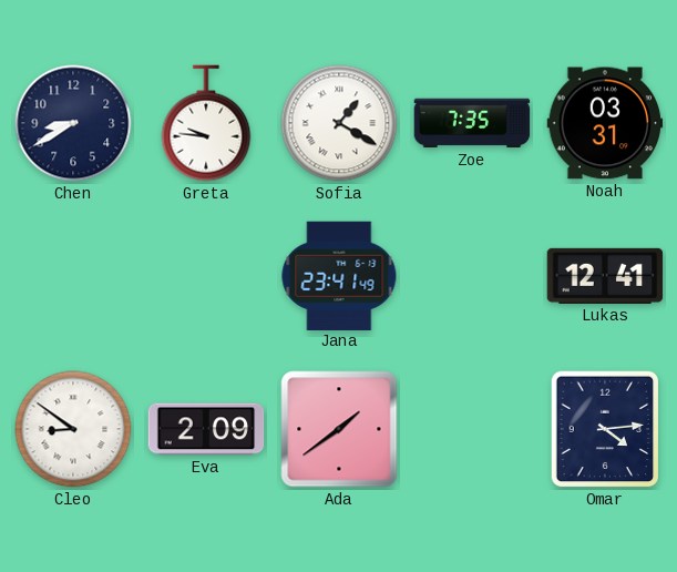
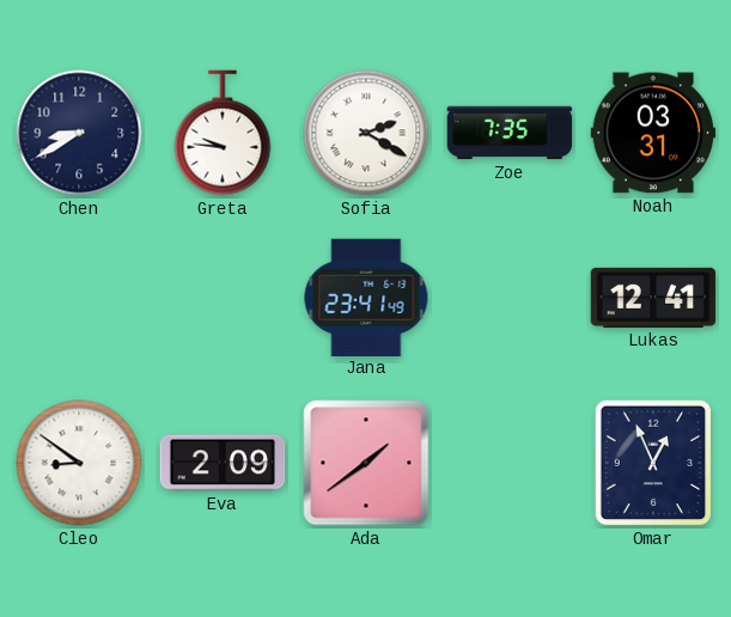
Sofia: 1:20 -> 2:20
Omar: 4:14 -> 12:56
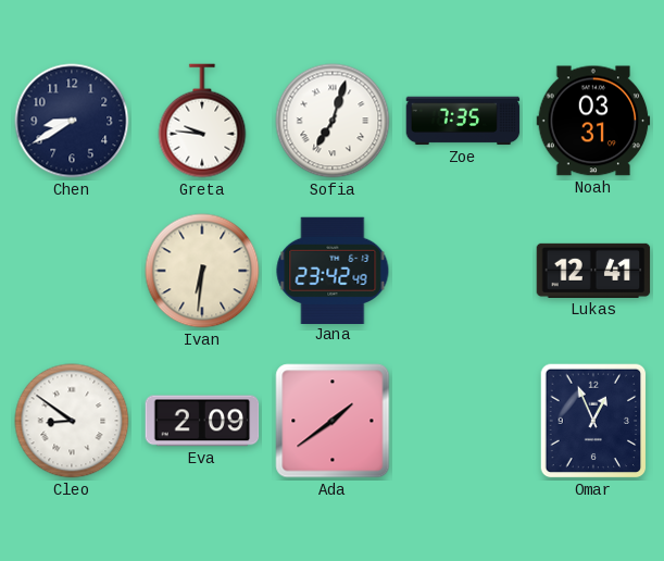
Sofia: 2:20 -> 7:03
Ivan: none -> 6:31
Jana: 23:41 -> 23:42
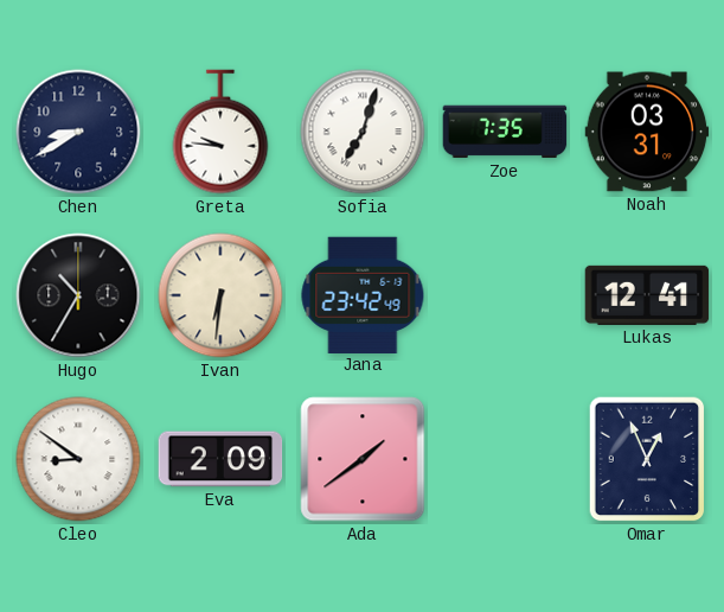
Hugo: none -> 10:35
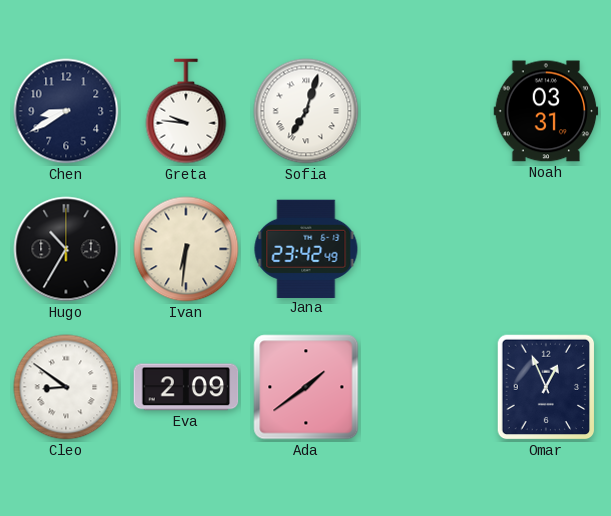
Zoe: 7:35 -> none
Lukas: 12:41 -> none
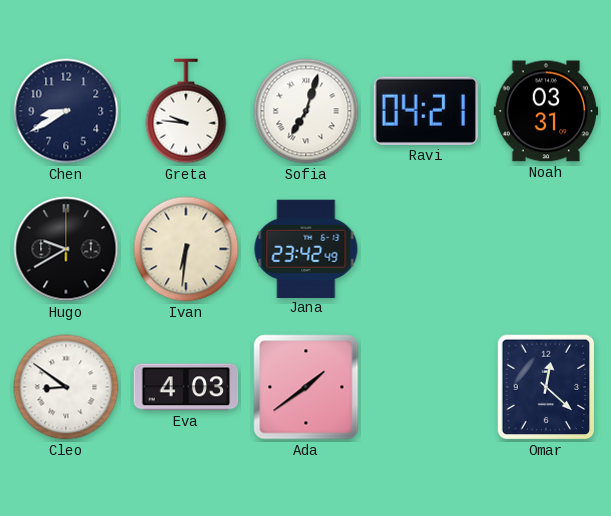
Ravi: none -> 04:21
Hugo: 10:35 -> 9:40
Eva: 2:09 -> 4:03
Omar: 12:56 -> 12:22
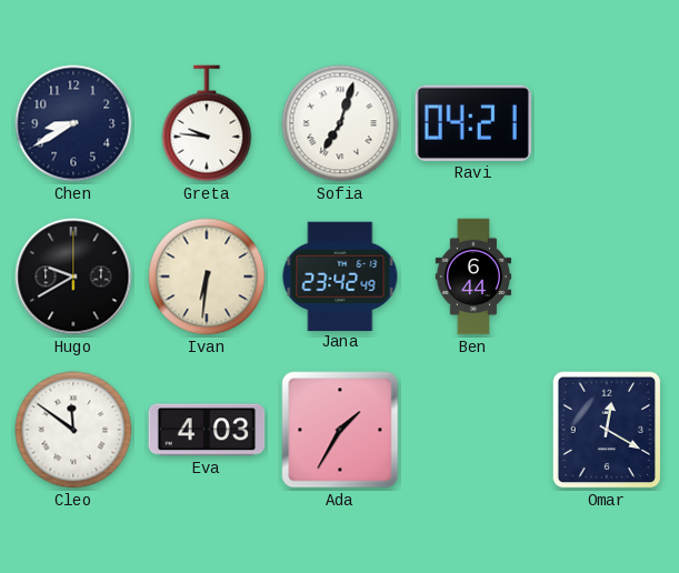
Noah: 03:31 -> none
Ben: none -> 6:44
Cleo: 8:51 -> 11:51
Ada: 1:39 -> 1:35
Omar: 12:22 -> 12:20
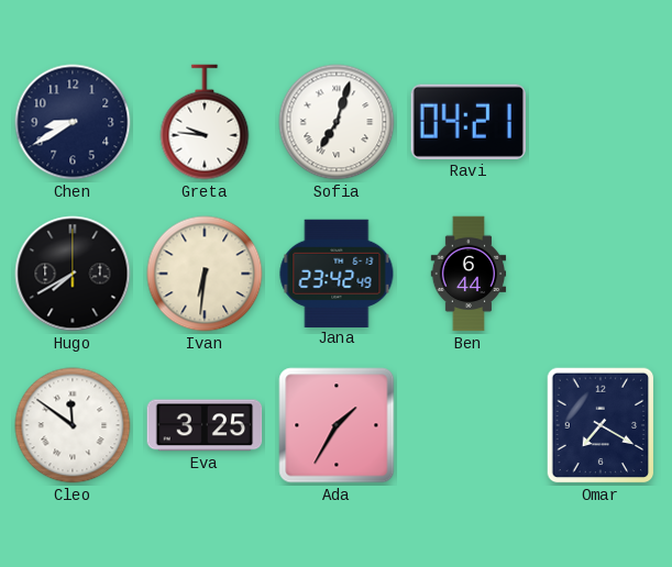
Hugo: 9:40 -> 7:40
Eva: 4:03 -> 3:25
Omar: 12:20 -> 7:20
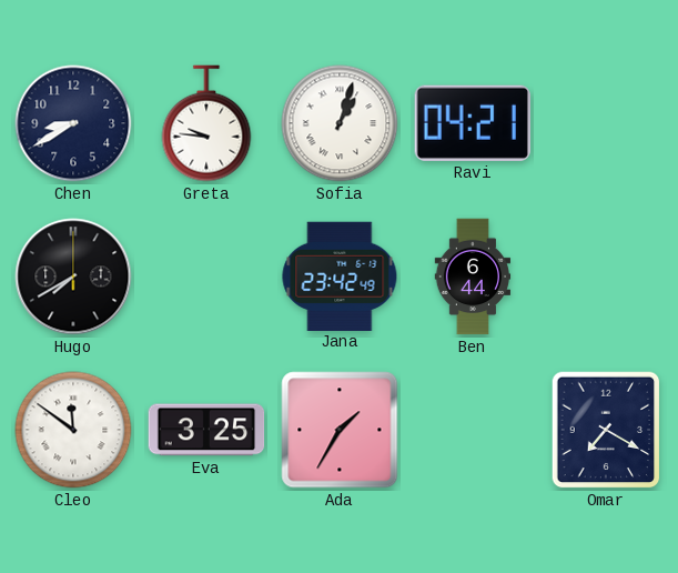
Sofia: 7:03 -> 1:03
Ivan: 6:31 -> none
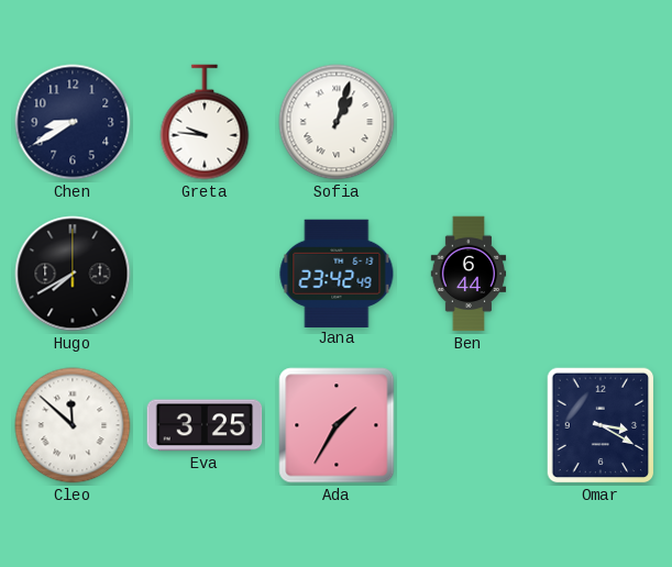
Ravi: 04:21 -> none
Cleo: 11:51 -> 11:52
Omar: 7:20 -> 3:20
